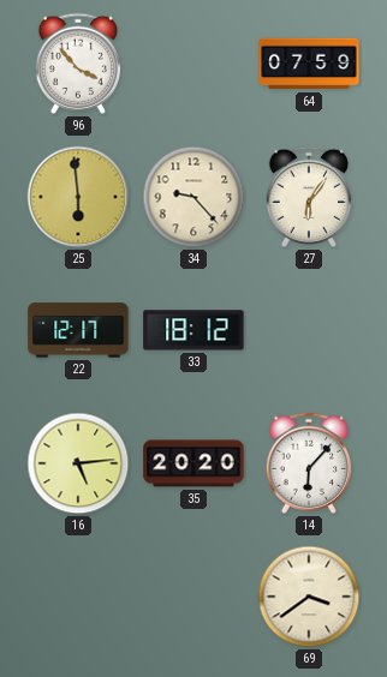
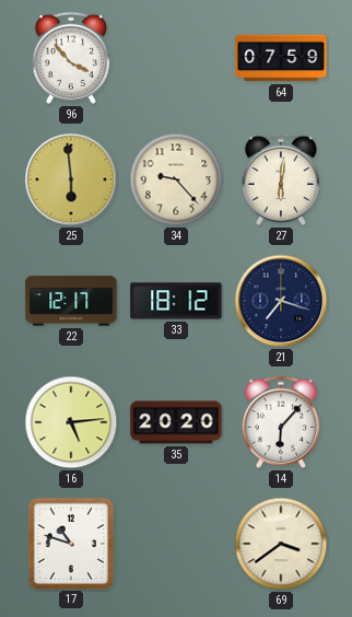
27: 6:06 -> 6:01
21: none -> 7:18
17: none -> 10:48
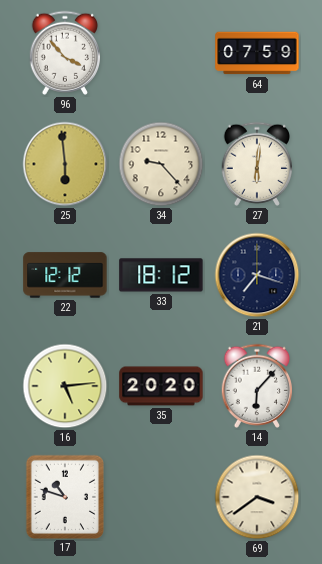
22: 12:17 -> 12:12
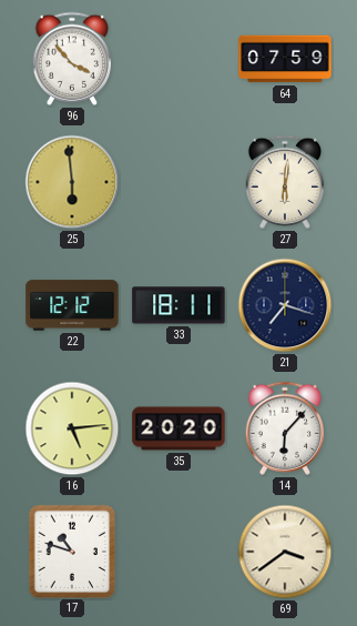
34: 9:23 -> none
33: 18:12 -> 18:11
